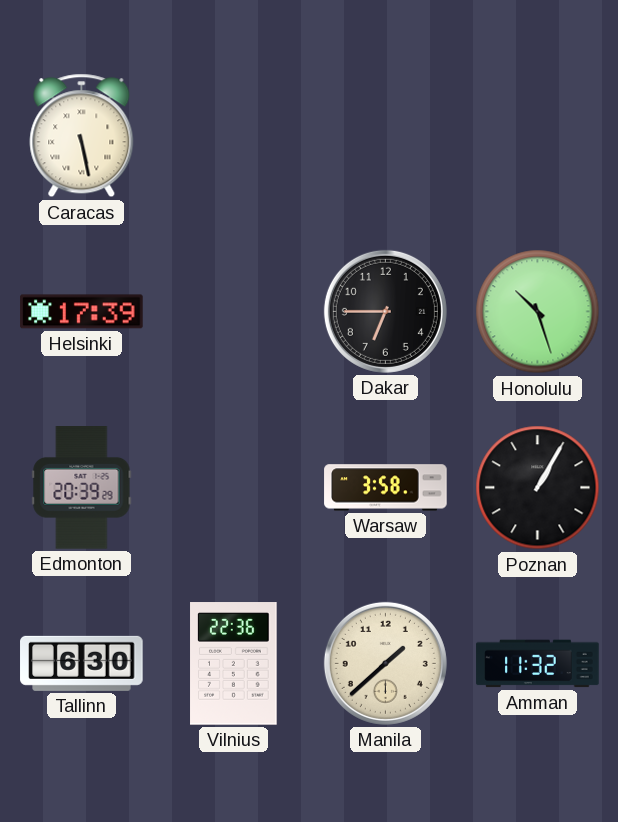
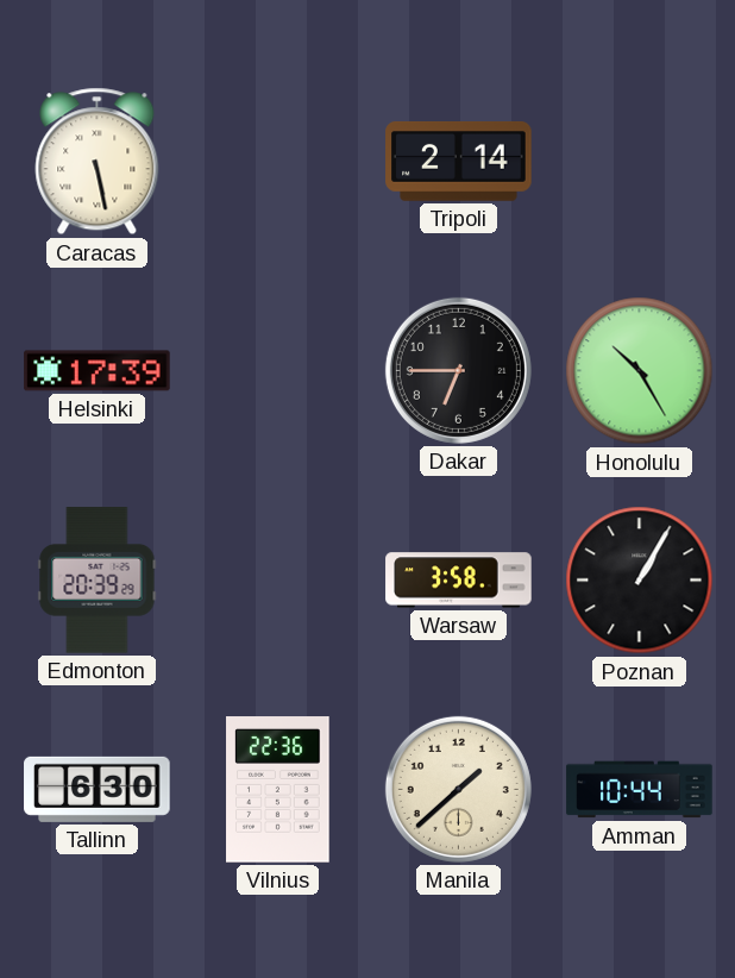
Tripoli: none -> 2:14
Honolulu: 10:27 -> 10:25
Amman: 11:32 -> 10:44
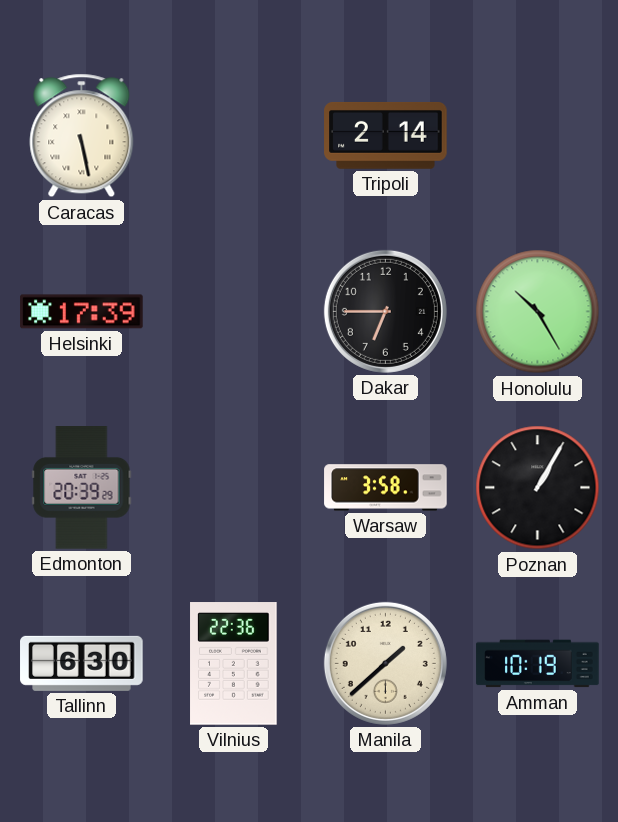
Amman: 10:44 -> 10:19
